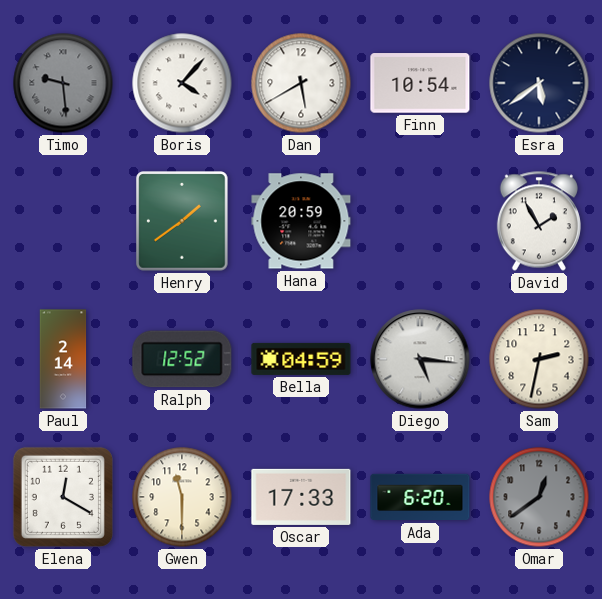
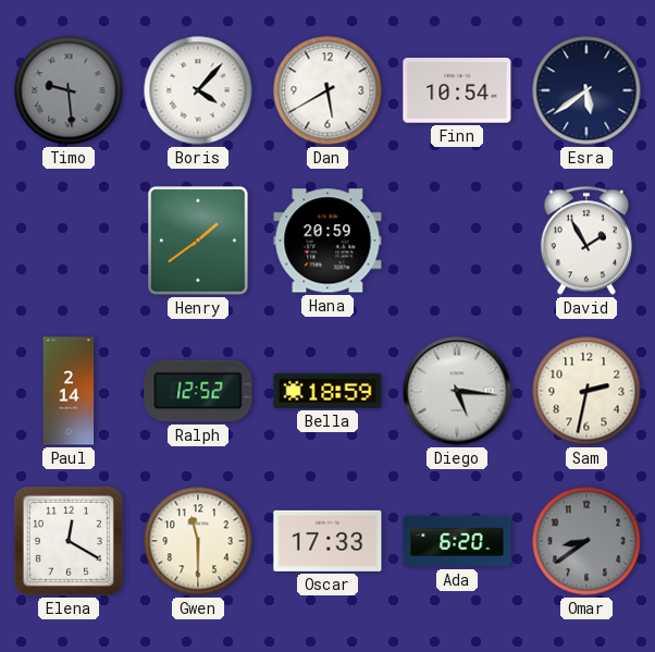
Bella: 04:59 -> 18:59
Omar: 12:39 -> 8:39
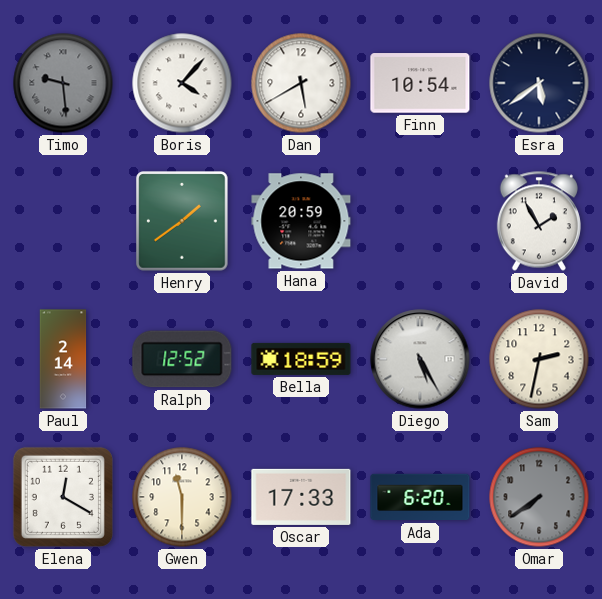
Diego: 5:16 -> 5:25
Omar: 8:39 -> 7:39
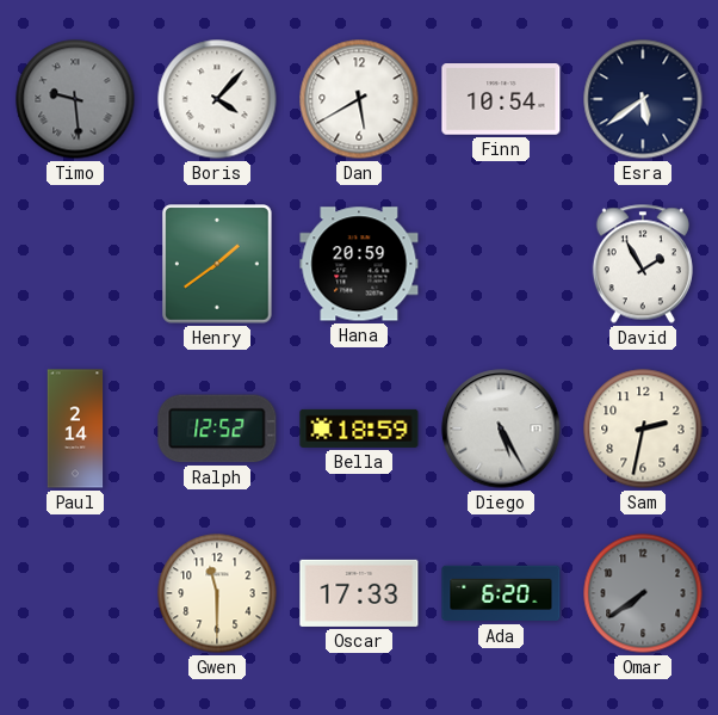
Elena: 12:20 -> none
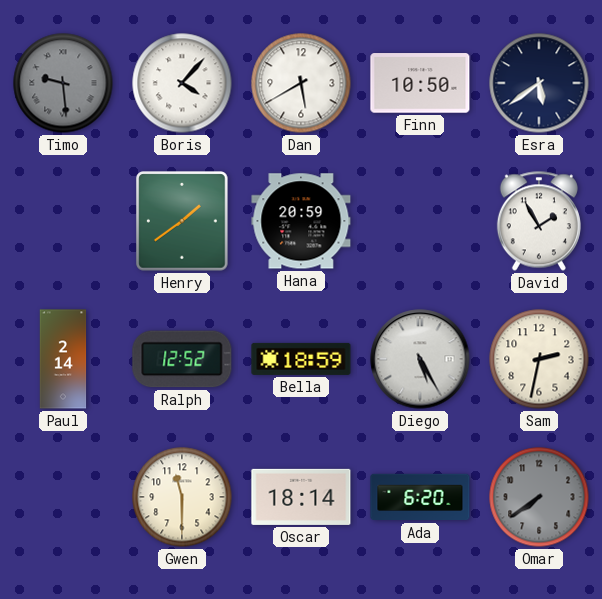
Finn: 10:54 -> 10:50
Oscar: 17:33 -> 18:14
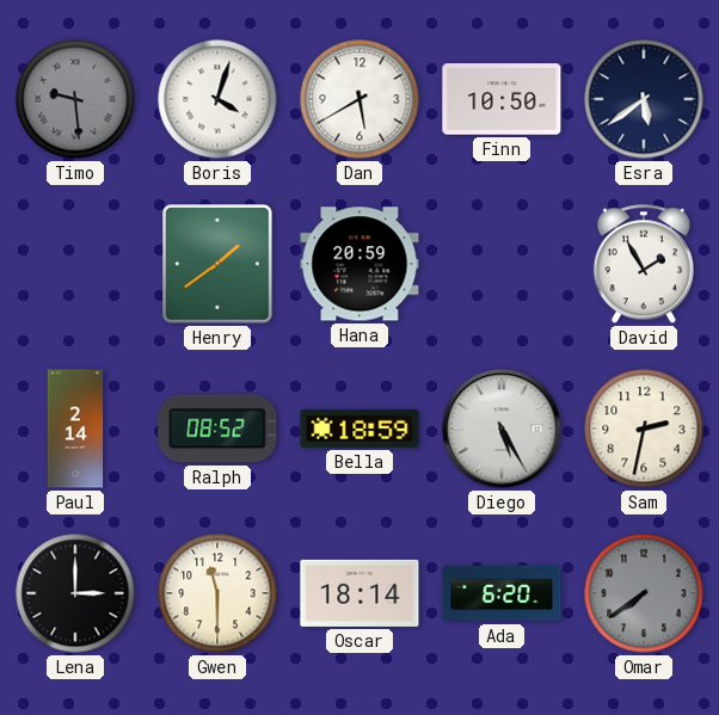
Boris: 4:07 -> 4:03
Ralph: 12:52 -> 08:52
Lena: none -> 3:00
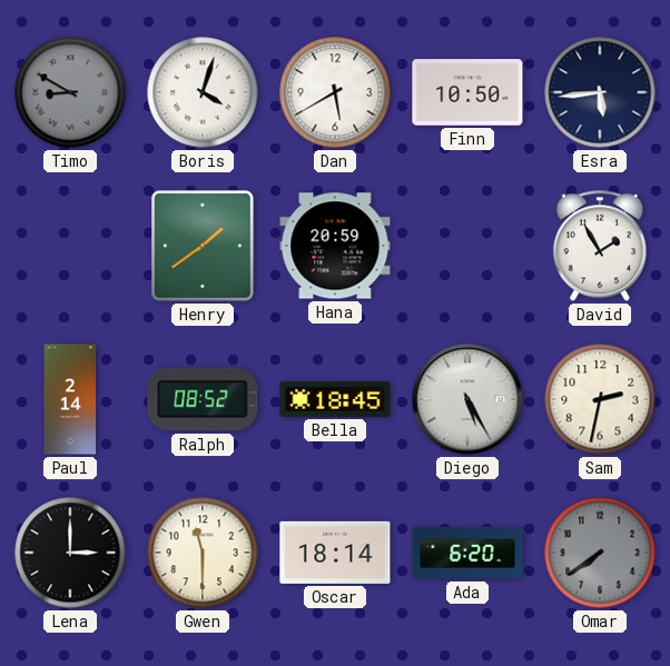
Timo: 9:29 -> 8:50
Esra: 5:39 -> 5:44
Bella: 18:59 -> 18:45
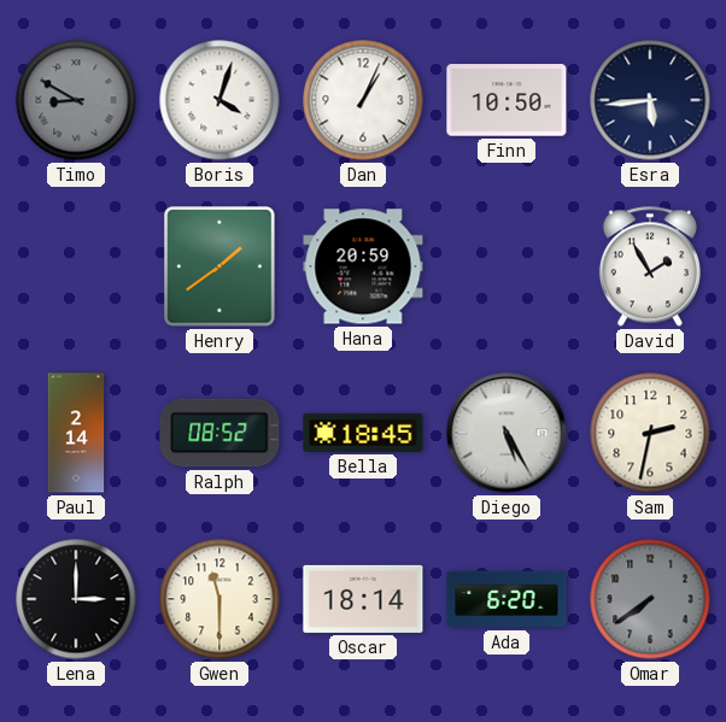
Dan: 5:40 -> 1:04
